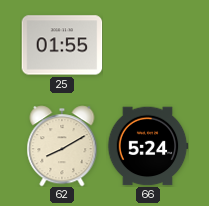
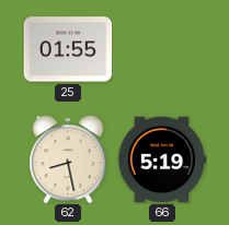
62: 8:10 -> 8:28
66: 5:24 -> 5:19
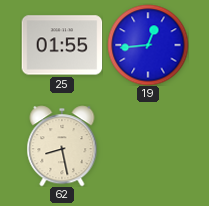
19: none -> 12:44
66: 5:19 -> none
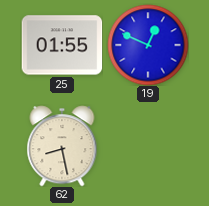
19: 12:44 -> 12:49
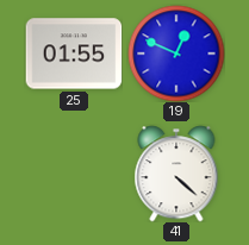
62: 8:28 -> none
41: none -> 4:22
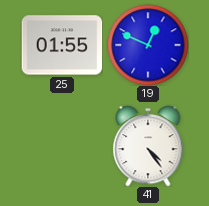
41: 4:22 -> 4:24
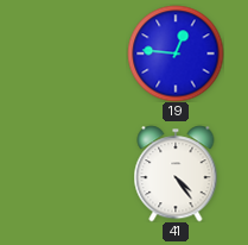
25: 01:55 -> none
19: 12:49 -> 12:46
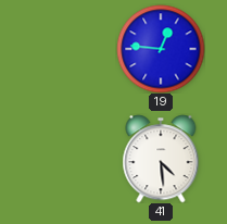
41: 4:24 -> 4:29
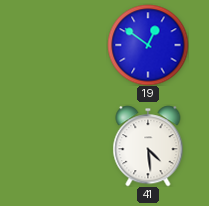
19: 12:46 -> 12:51
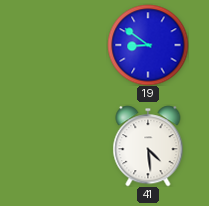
19: 12:51 -> 8:51
